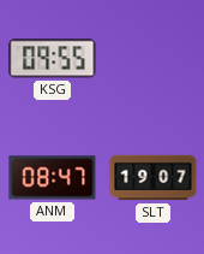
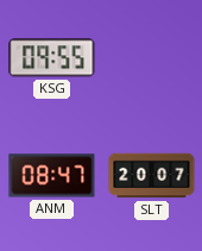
SLT: 19:07 -> 20:07
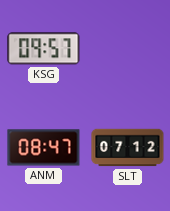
KSG: 09:55 -> 09:57
SLT: 20:07 -> 07:12
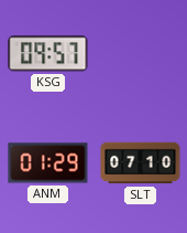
ANM: 08:47 -> 01:29
SLT: 07:12 -> 07:10
